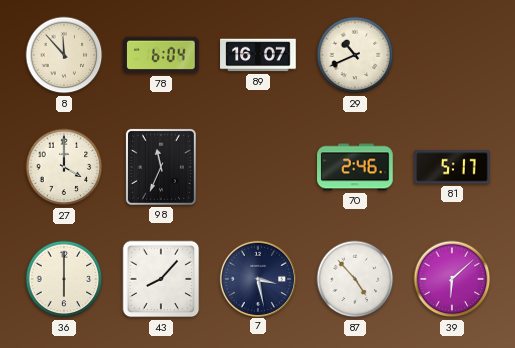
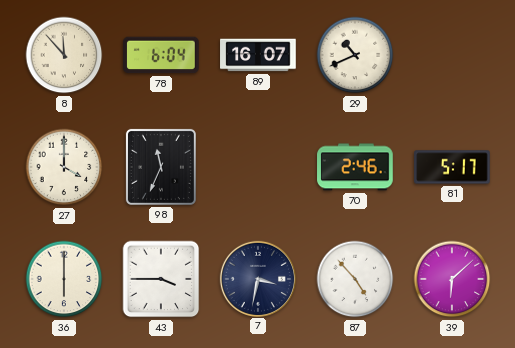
43: 8:07 -> 3:45
7: 3:28 -> 3:32
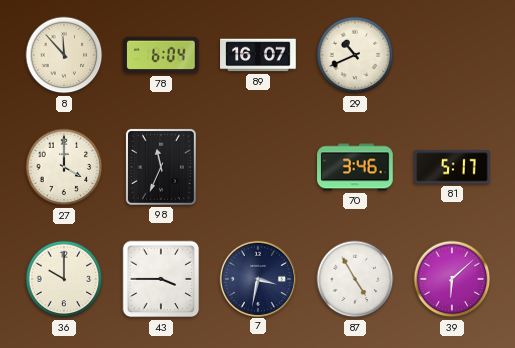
70: 2:46 -> 3:46
36: 6:00 -> 10:00
87: 4:53 -> 4:55
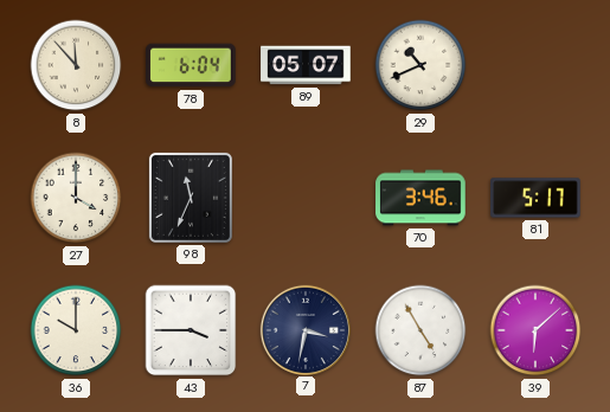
89: 16:07 -> 05:07
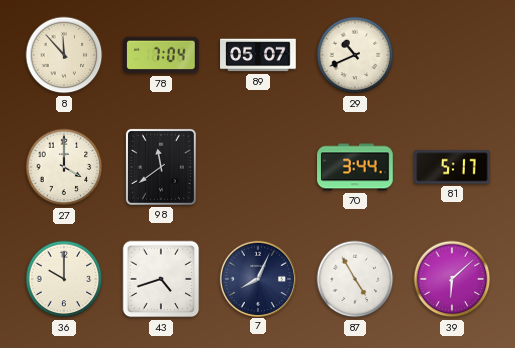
78: 6:04 -> 7:04
98: 11:34 -> 11:39
70: 3:46 -> 3:44
43: 3:45 -> 4:42
7: 3:32 -> 8:04
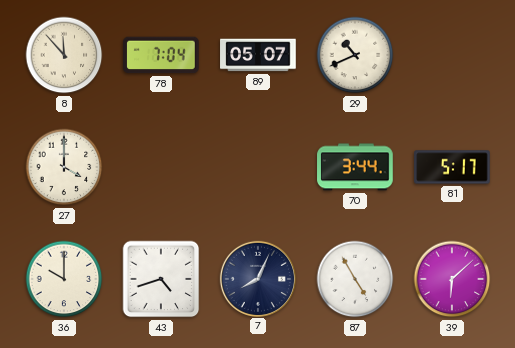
98: 11:39 -> none
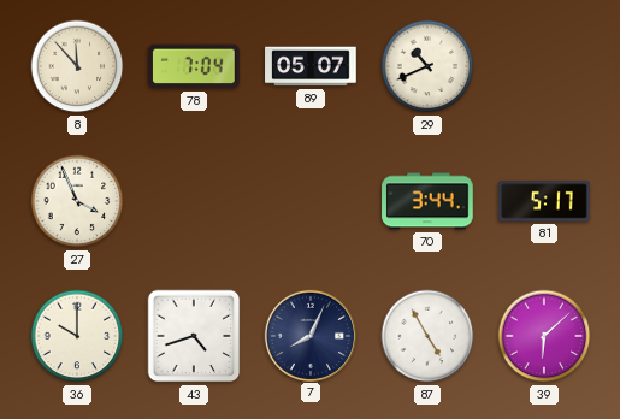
27: 4:00 -> 3:56
